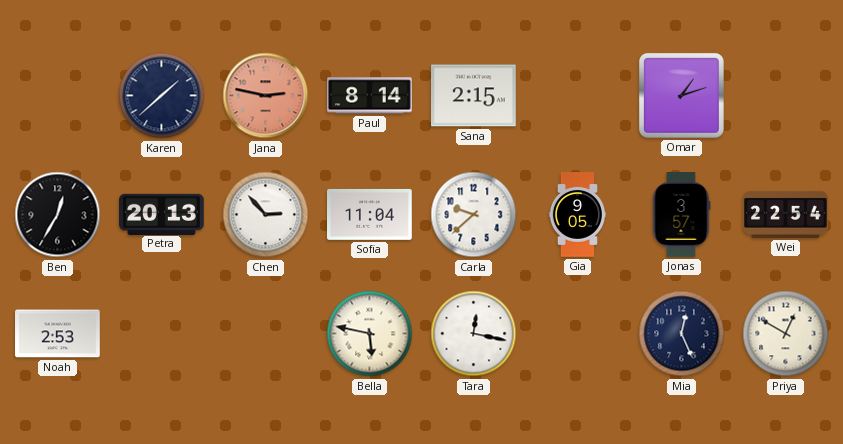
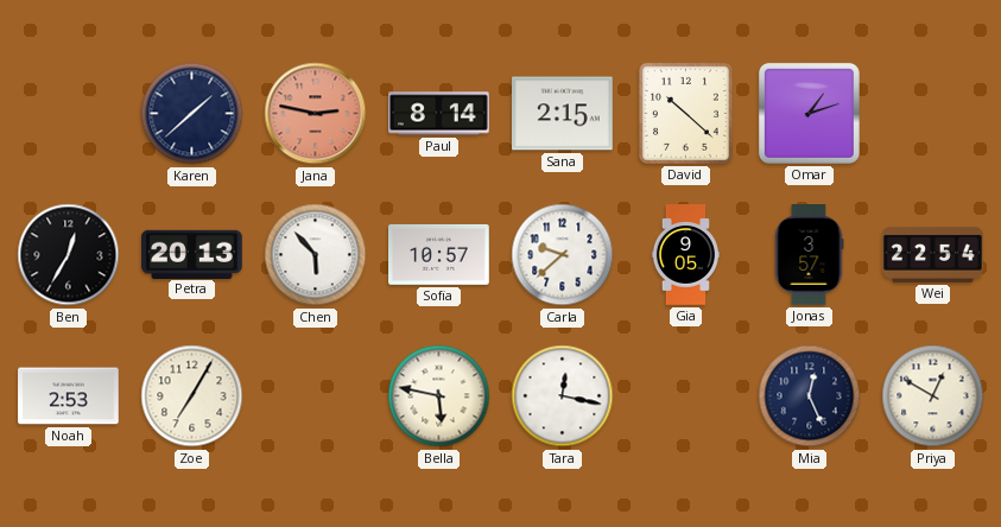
David: none -> 10:22
Chen: 2:53 -> 5:53
Sofia: 11:04 -> 10:57
Zoe: none -> 7:05
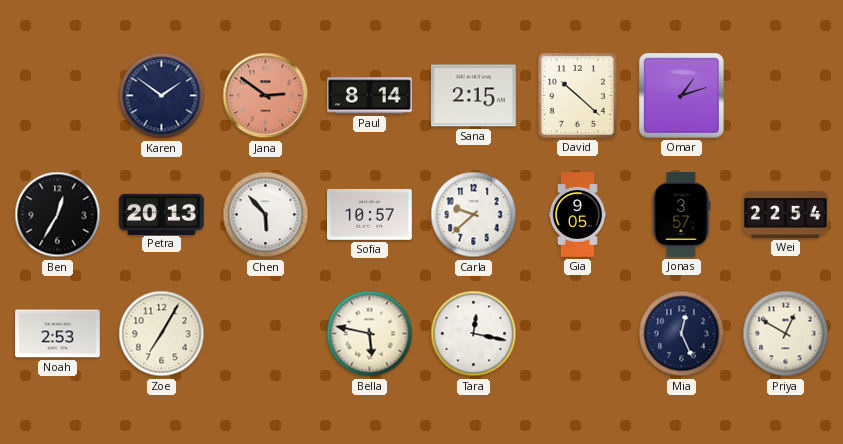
Karen: 1:38 -> 1:51
Jana: 2:47 -> 2:51
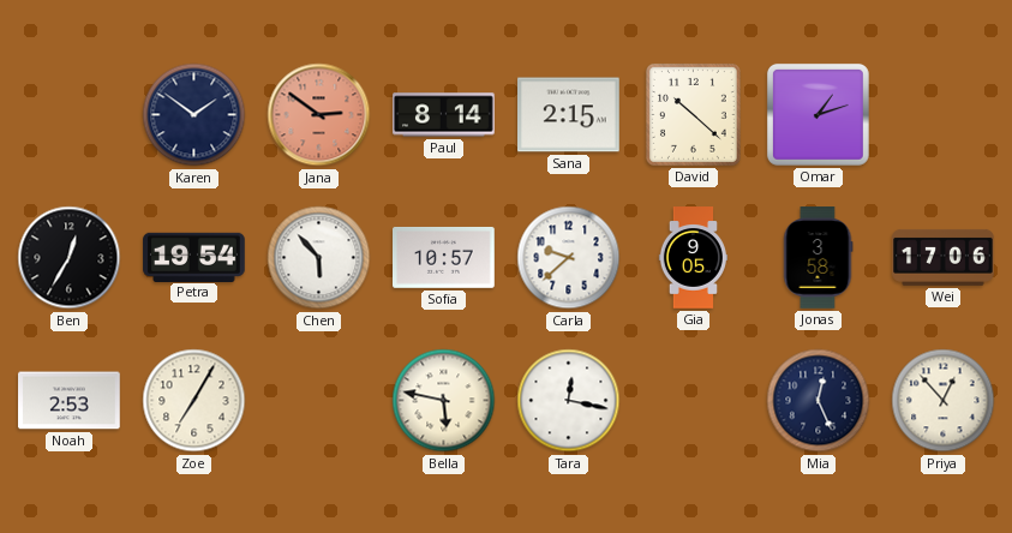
Petra: 20:13 -> 19:54
Jonas: 3:57 -> 3:58
Wei: 22:54 -> 17:06
Priya: 12:50 -> 12:53
